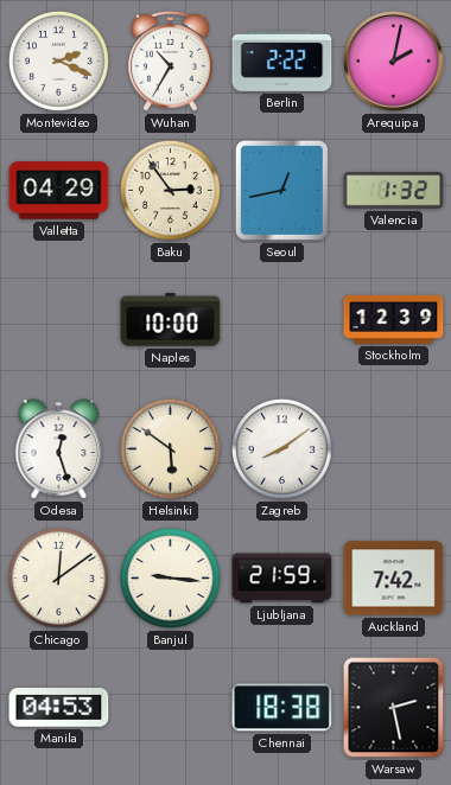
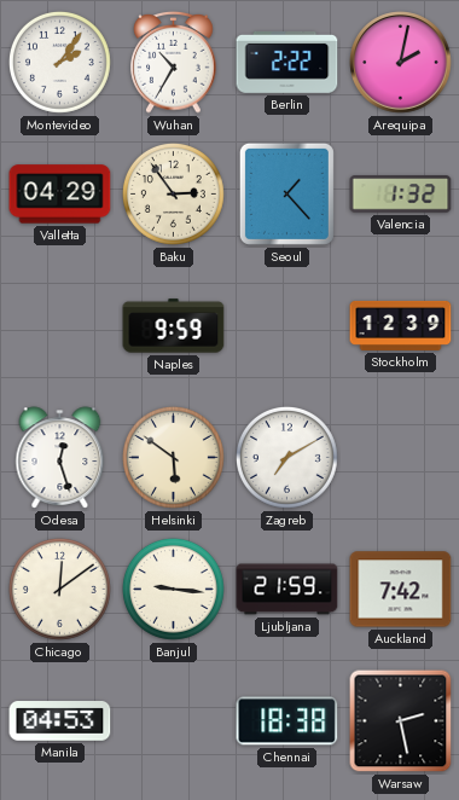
Montevideo: 2:19 -> 2:06
Seoul: 12:43 -> 1:23
Naples: 10:00 -> 9:59
Zagreb: 8:09 -> 7:10
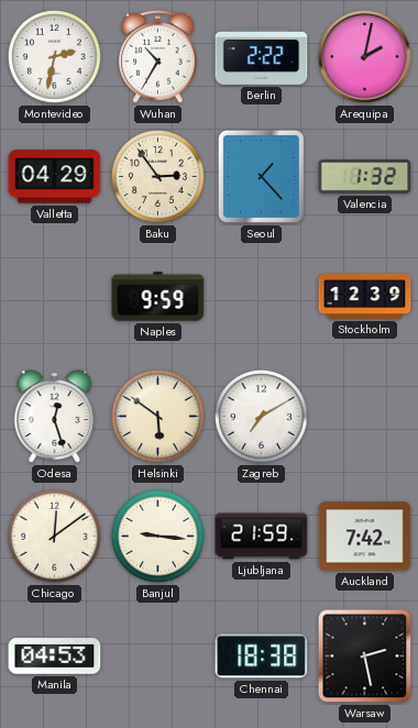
Montevideo: 2:06 -> 2:32
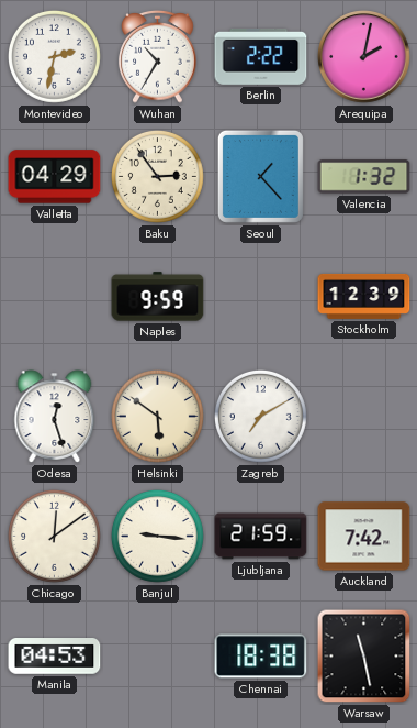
Warsaw: 2:28 -> 11:28
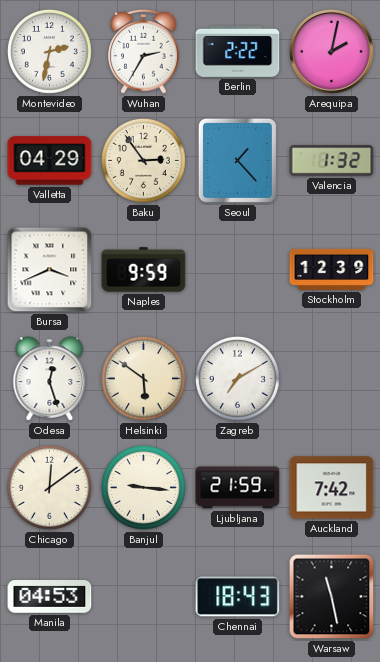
Wuhan: 10:35 -> 2:35
Bursa: none -> 3:41
Chennai: 18:38 -> 18:43
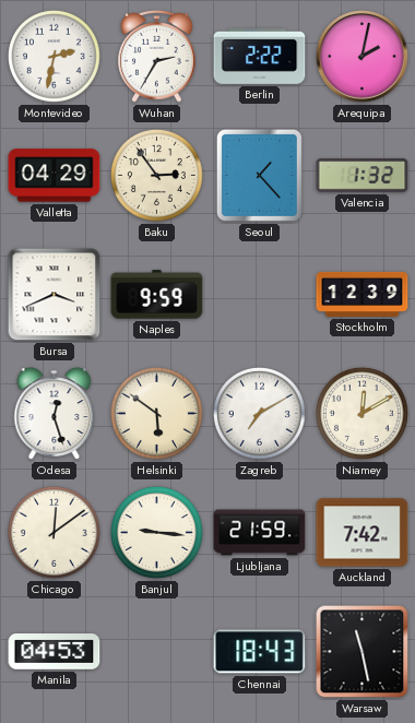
Niamey: none -> 12:10
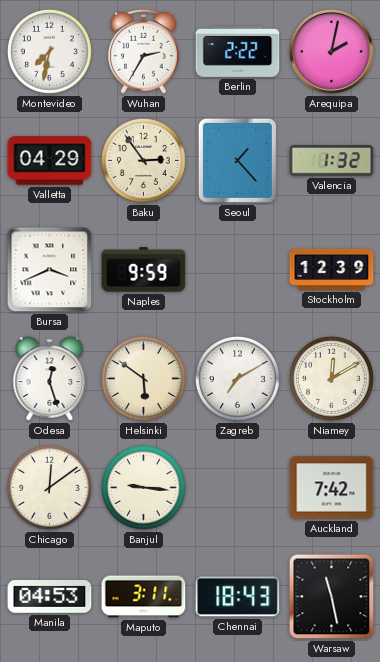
Montevideo: 2:32 -> 7:32
Ljubljana: 21:59 -> none
Maputo: none -> 3:11
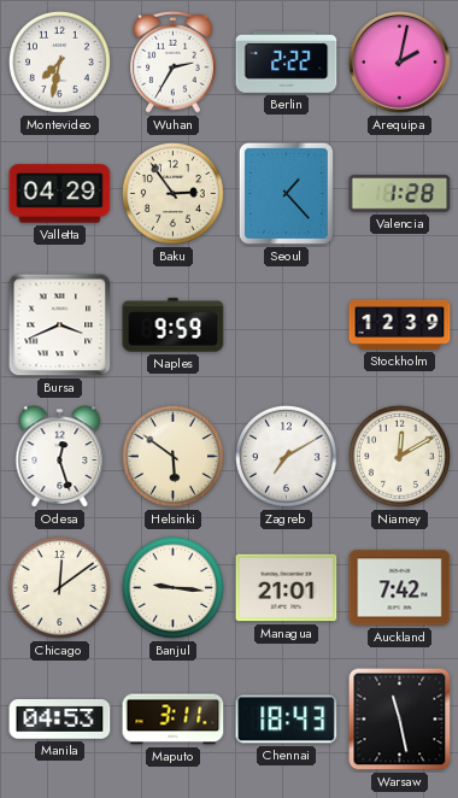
Valencia: 1:32 -> 1:28
Managua: none -> 21:01
